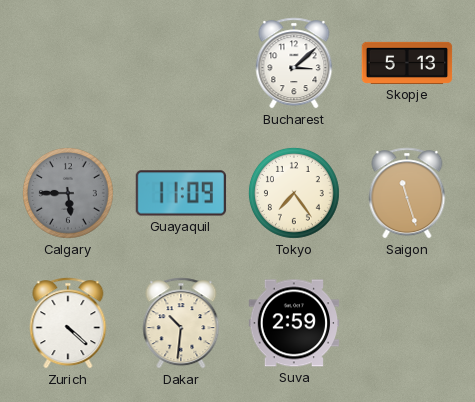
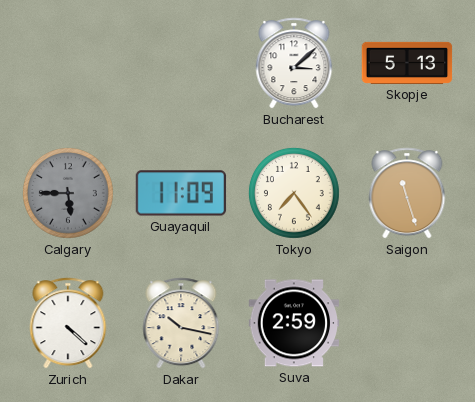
Dakar: 10:31 -> 10:17
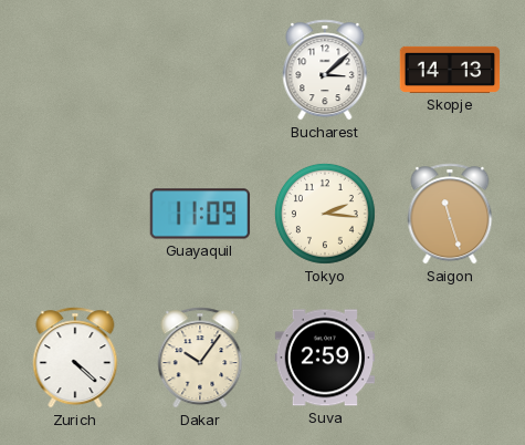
Skopje: 5:13 -> 14:13
Calgary: 5:45 -> none
Tokyo: 7:24 -> 2:16
Dakar: 10:17 -> 10:06
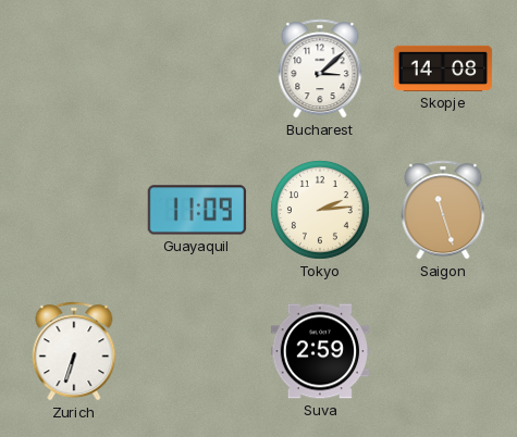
Skopje: 14:13 -> 14:08
Tokyo: 2:16 -> 2:14
Zurich: 4:22 -> 6:33
Dakar: 10:06 -> none
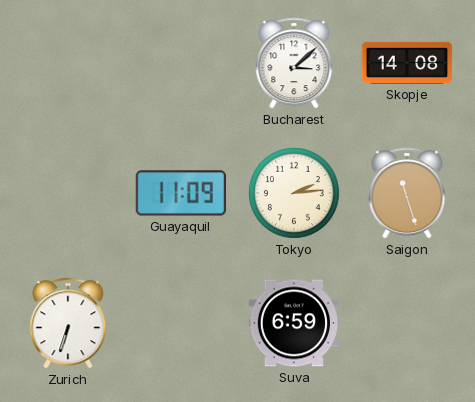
Suva: 2:59 -> 6:59
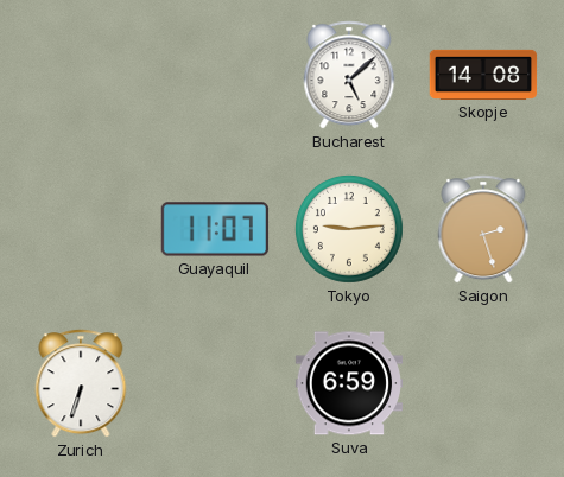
Bucharest: 3:08 -> 5:08
Guayaquil: 11:09 -> 11:07
Tokyo: 2:14 -> 9:14
Saigon: 11:27 -> 2:27
